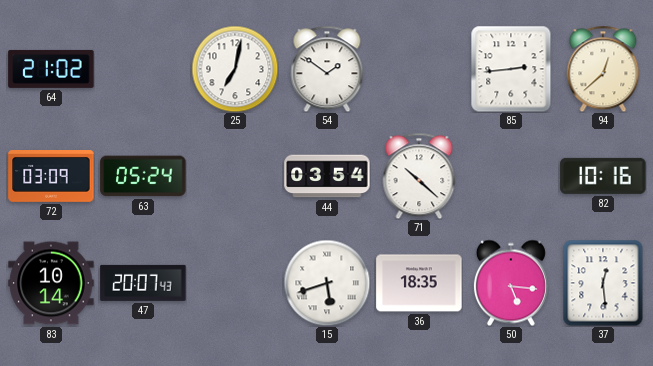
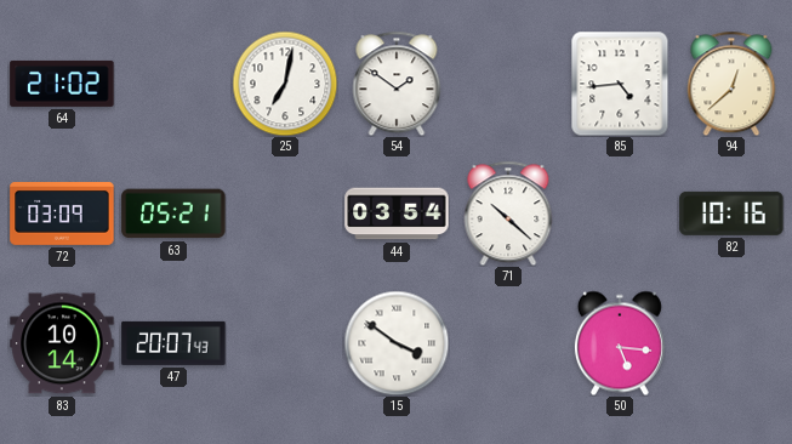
85: 2:44 -> 4:44
63: 05:24 -> 05:21
15: 5:42 -> 3:51
36: 18:35 -> none
37: 12:29 -> none
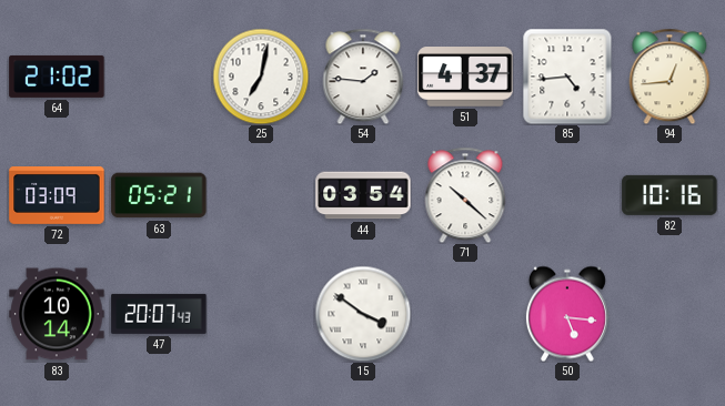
54: 1:51 -> 1:46
51: none -> 4:37
94: 12:38 -> 12:44
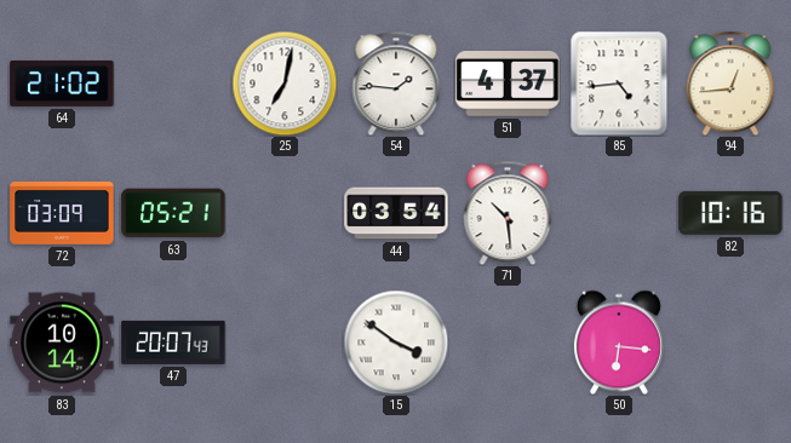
71: 10:22 -> 10:29
50: 5:16 -> 6:16
